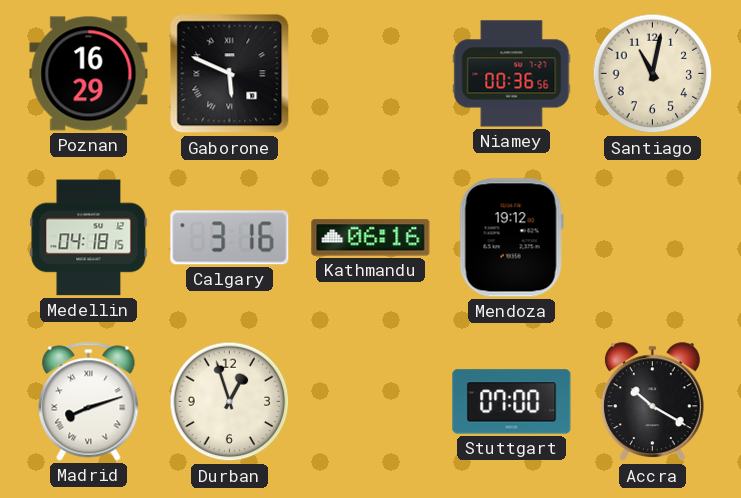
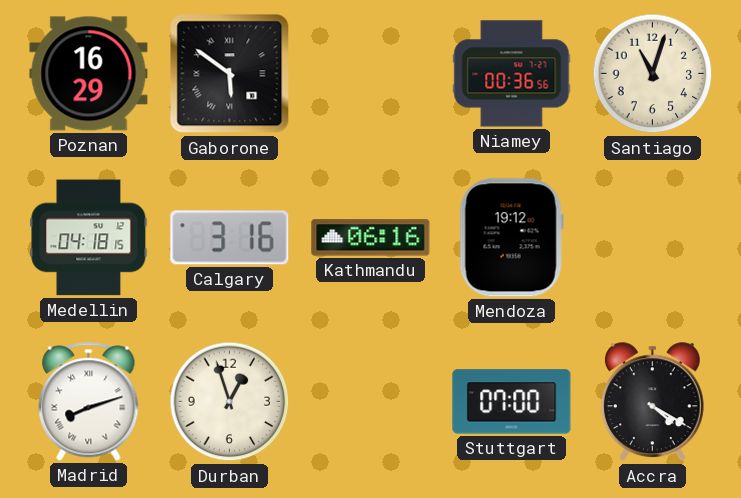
Gaborone: 5:49 -> 5:51
Santiago: 11:02 -> 11:03
Accra: 10:20 -> 4:20
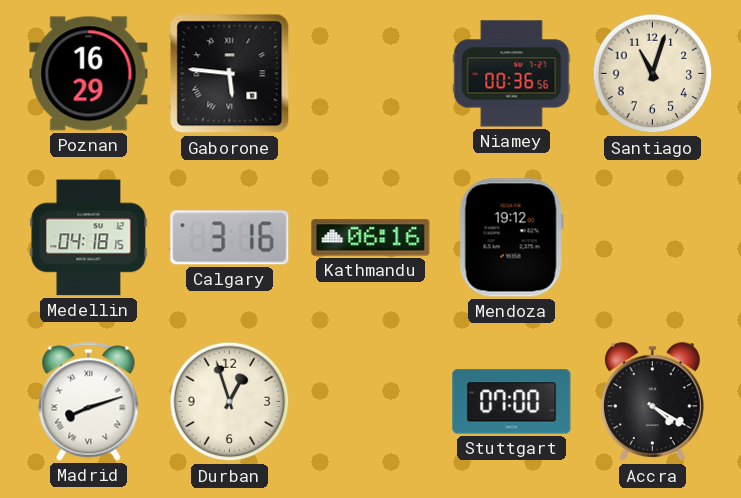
Gaborone: 5:51 -> 5:46
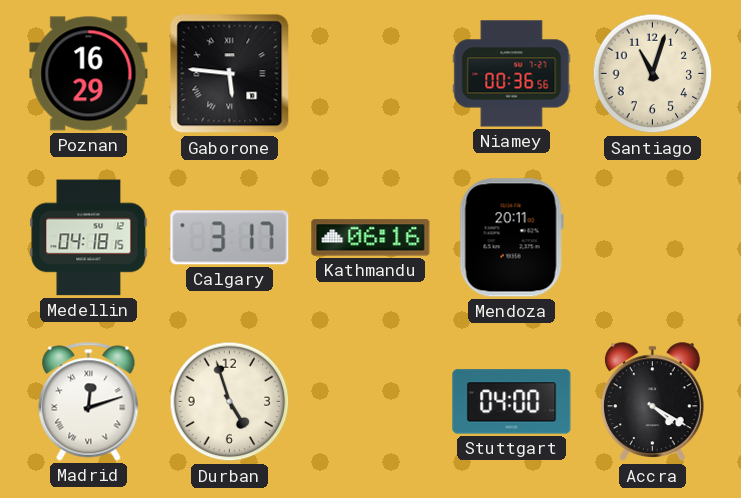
Calgary: 3:16 -> 3:17
Mendoza: 19:12 -> 20:11
Madrid: 8:12 -> 12:12
Durban: 12:57 -> 4:57
Stuttgart: 07:00 -> 04:00
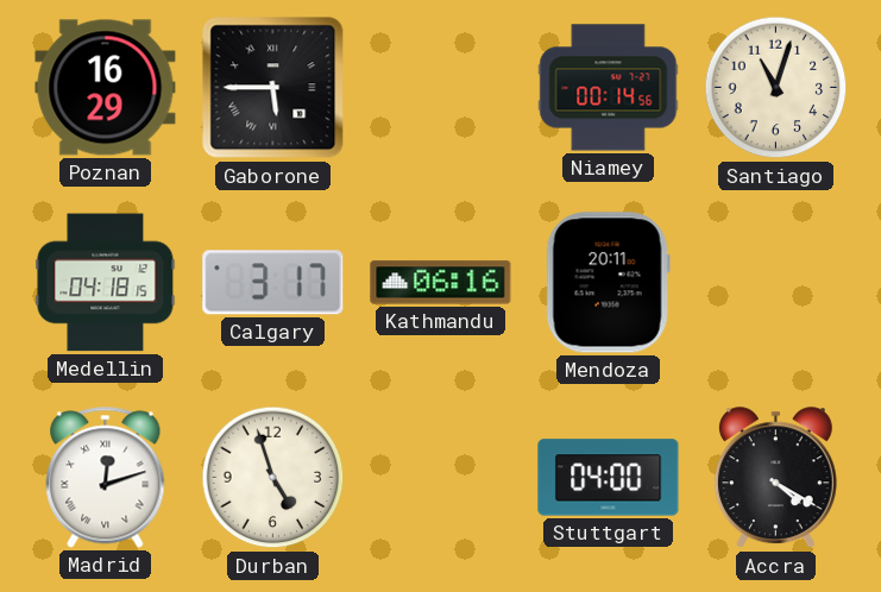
Gaborone: 5:46 -> 5:45
Niamey: 00:36 -> 00:14
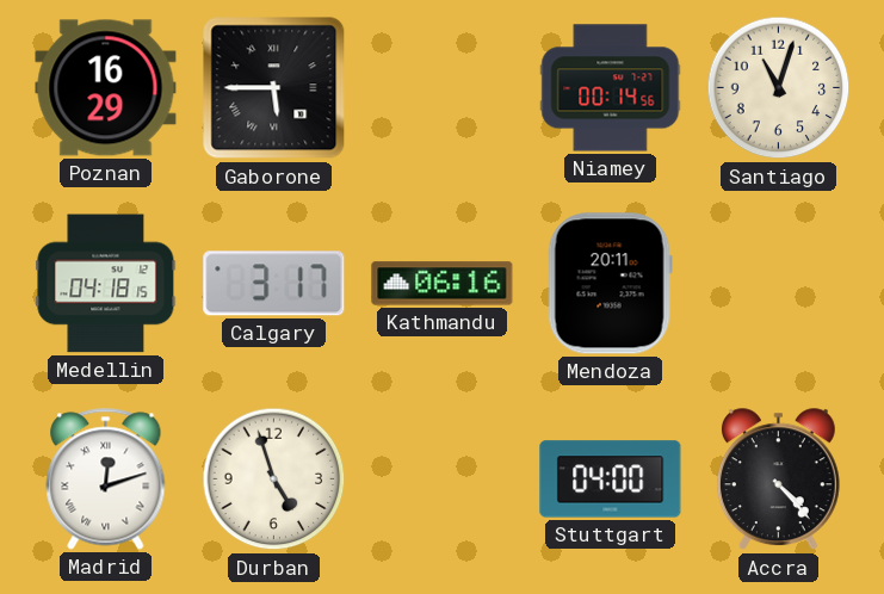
Accra: 4:20 -> 4:23
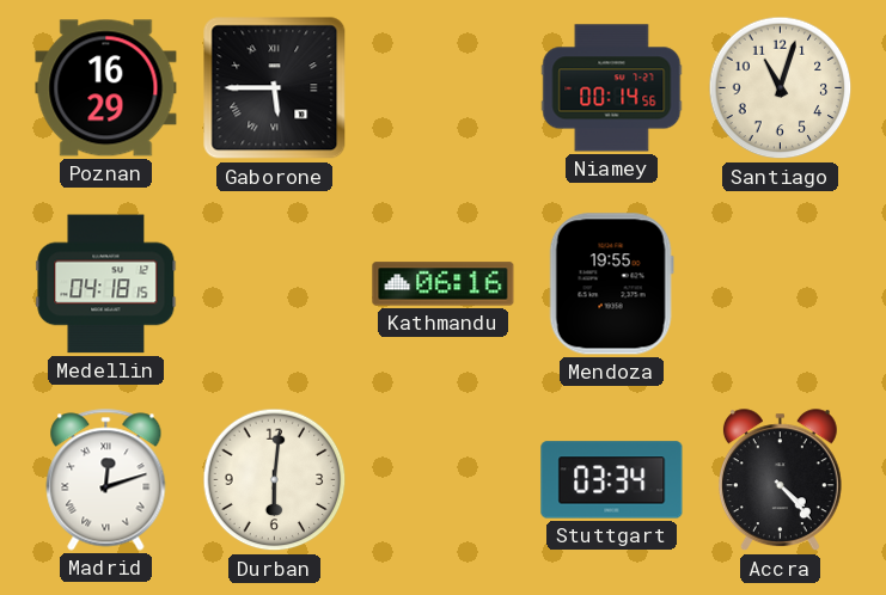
Calgary: 3:17 -> none
Mendoza: 20:11 -> 19:55
Durban: 4:57 -> 6:01
Stuttgart: 04:00 -> 03:34
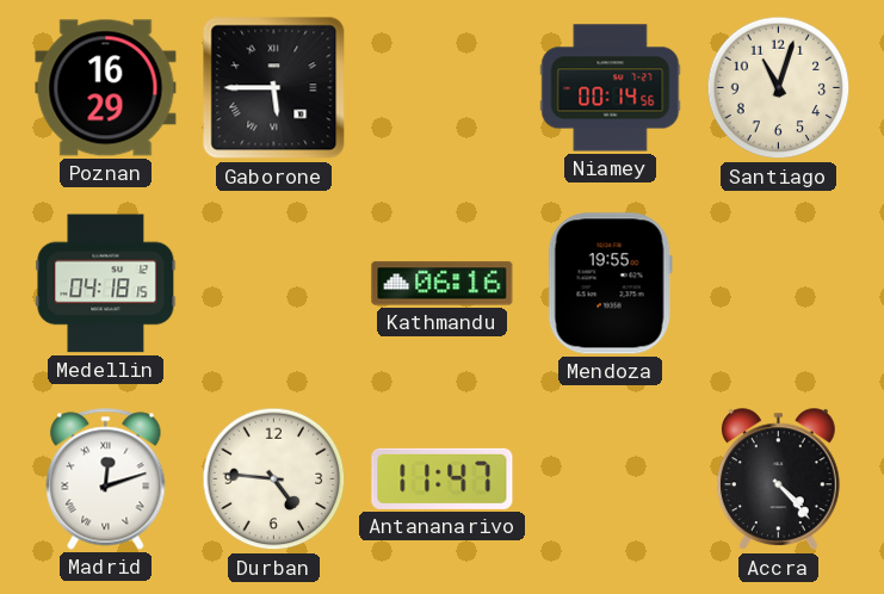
Durban: 6:01 -> 4:46
Antananarivo: none -> 11:47
Stuttgart: 03:34 -> none
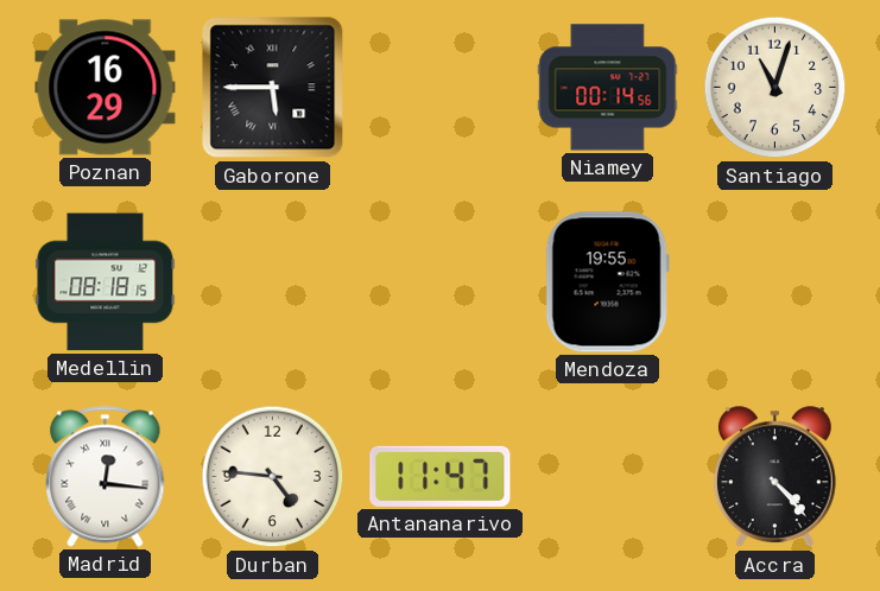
Medellin: 04:18 -> 08:18
Kathmandu: 06:16 -> none
Madrid: 12:12 -> 12:16
